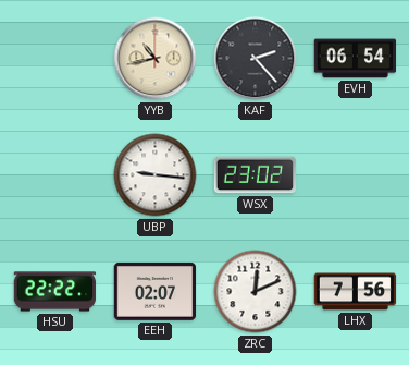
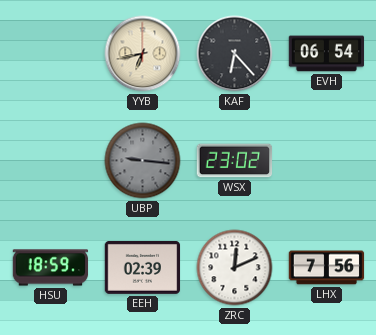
YYB: 10:43 -> 6:43
KAF: 2:23 -> 6:23
UBP dial: white -> grey
HSU: 22:22 -> 18:59
EEH: 02:07 -> 02:39
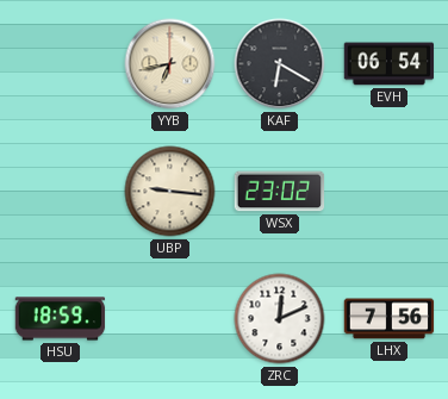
KAF: 6:23 -> 6:20
UBP dial: grey -> cream
EEH: 02:39 -> none
